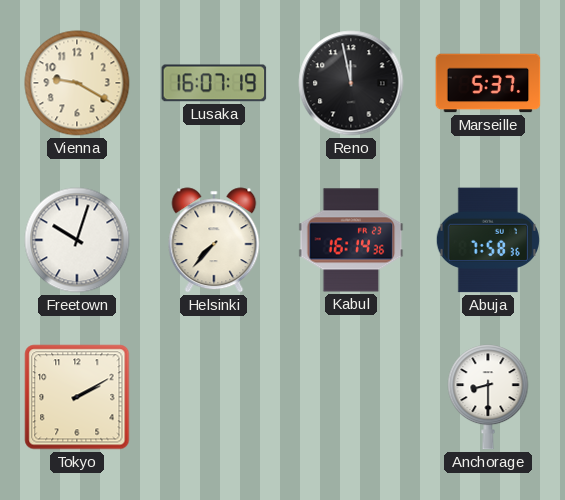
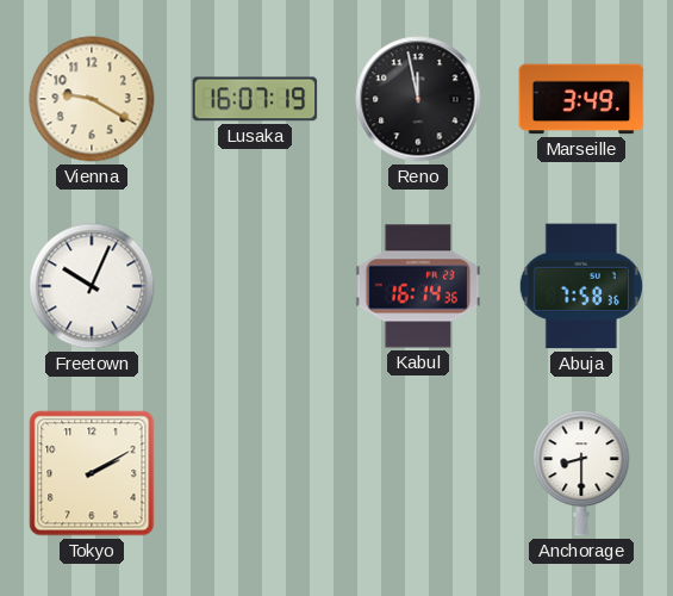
Marseille: 5:37 -> 3:49
Freetown: 10:03 -> 10:04
Helsinki: 7:37 -> none
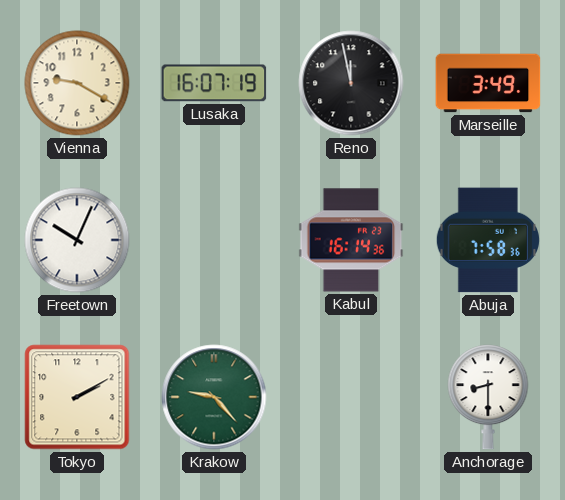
Krakow: none -> 9:23
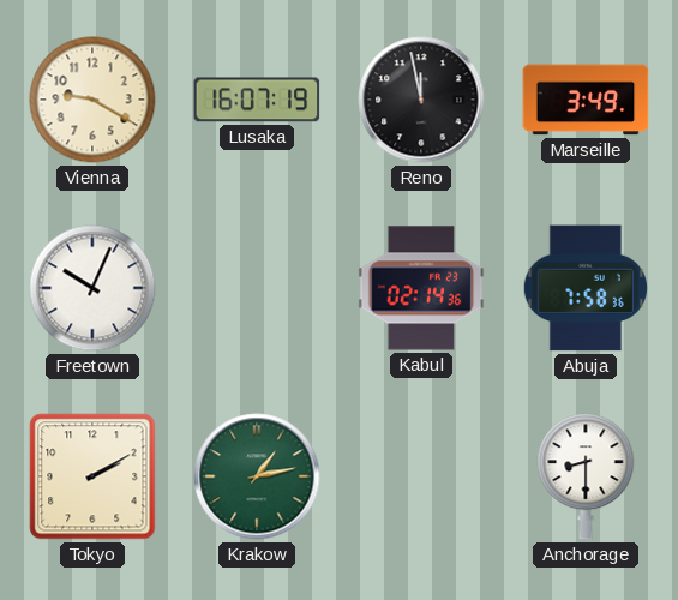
Kabul: 16:14 -> 02:14
Krakow: 9:23 -> 1:13
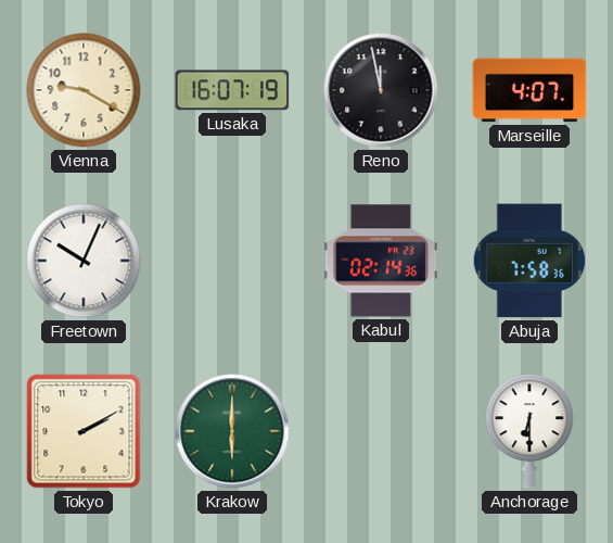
Marseille: 3:49 -> 4:07
Krakow: 1:13 -> 6:00
Anchorage: 8:30 -> 6:30
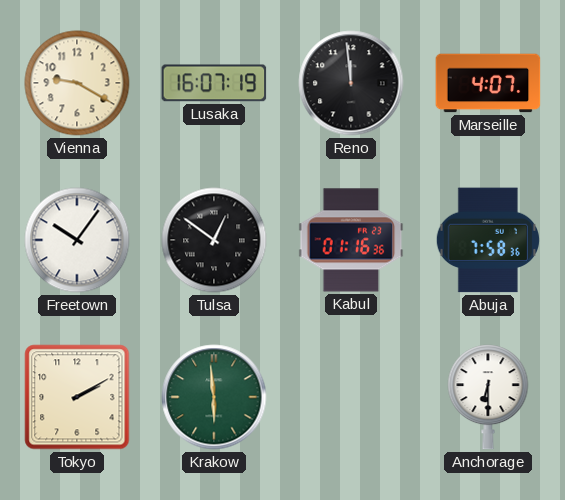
Reno: 11:58 -> 11:59
Freetown: 10:04 -> 10:06
Tulsa: none -> 12:51
Kabul: 02:14 -> 01:16
Krakow: 6:00 -> 5:59
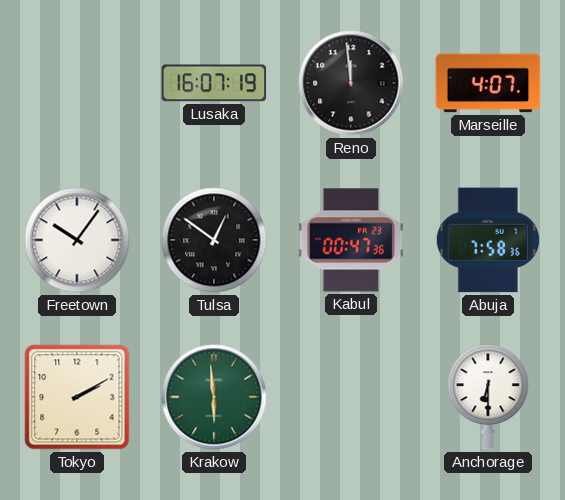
Vienna: 9:20 -> none
Kabul: 01:16 -> 00:47
